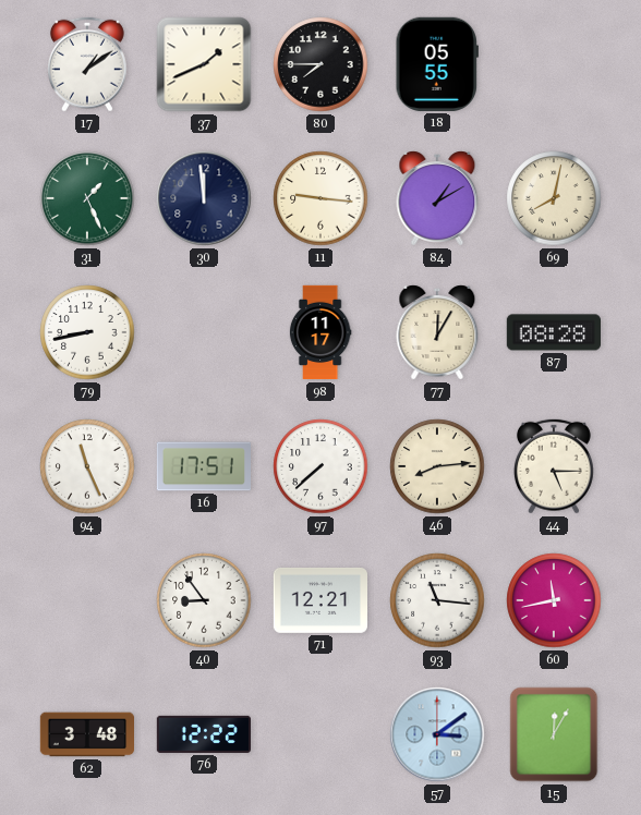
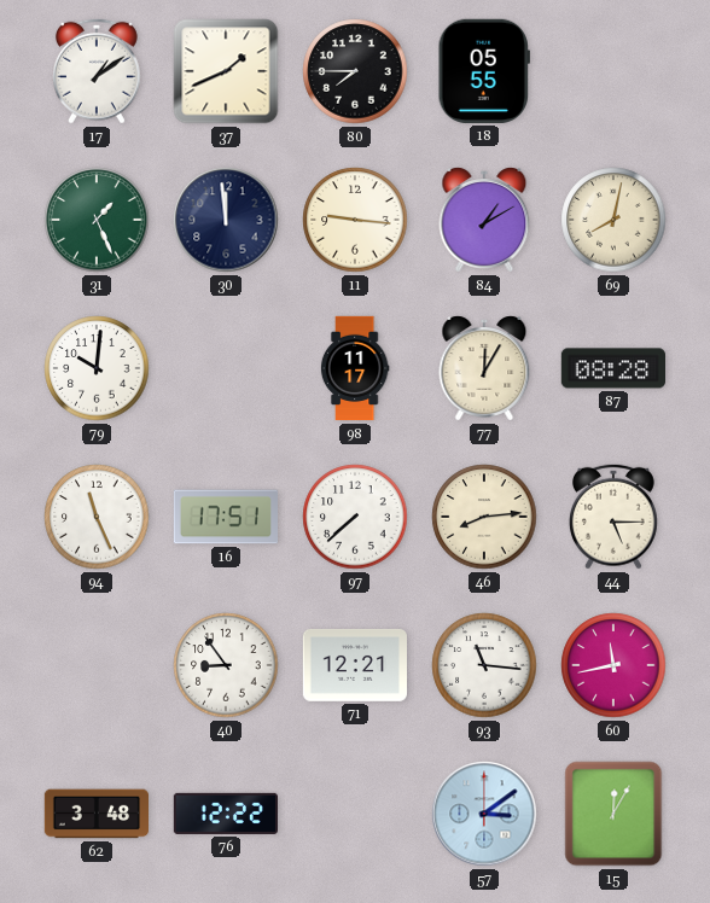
79: 8:43 -> 10:01
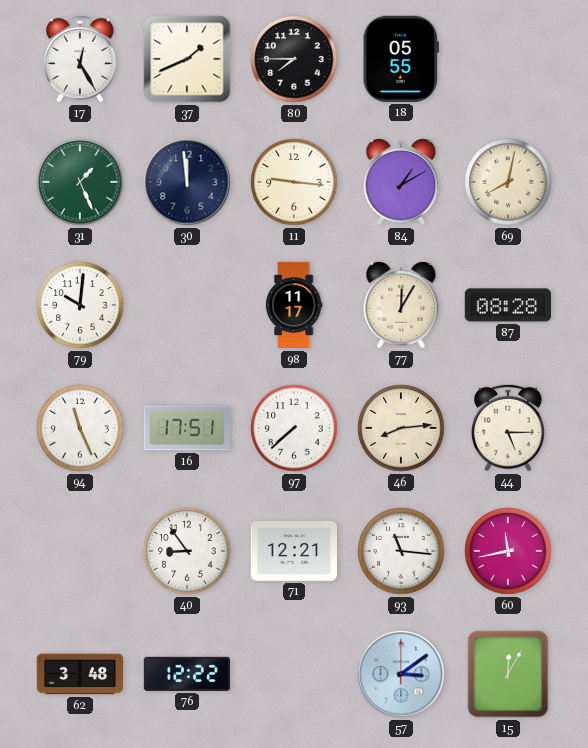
17: 1:09 -> 12:25
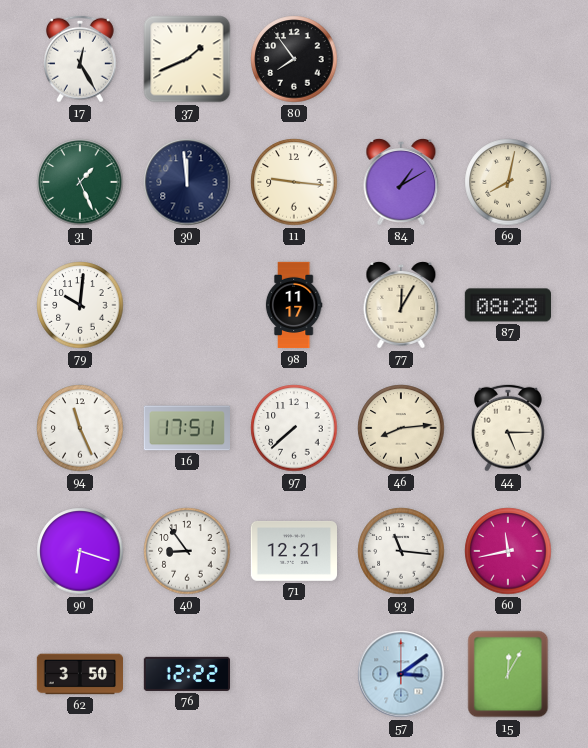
80: 7:45 -> 7:54
18: 05:55 -> none
90: none -> 6:18
62: 3:48 -> 3:50
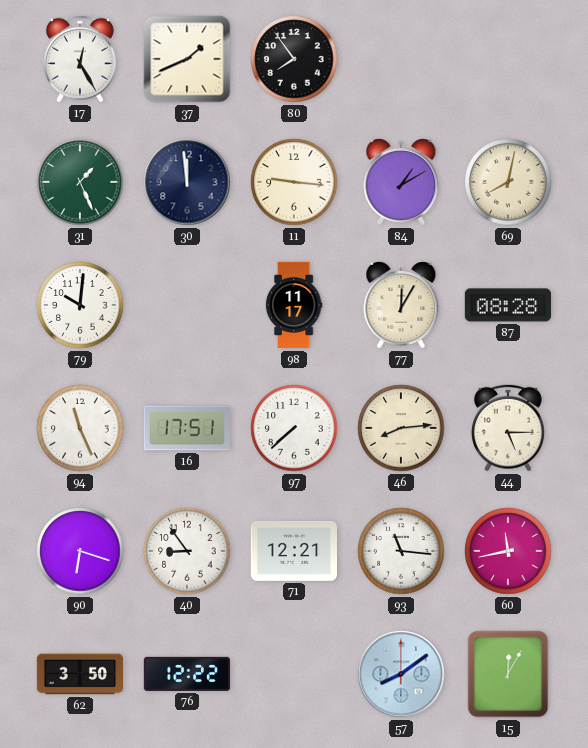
57: 3:09 -> 8:09
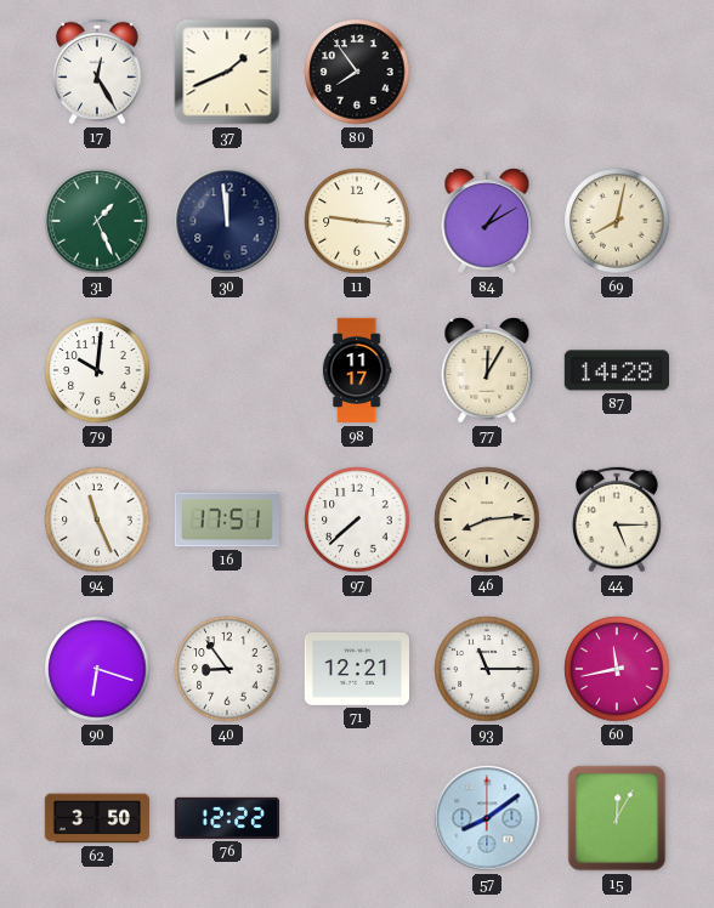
87: 08:28 -> 14:28
93: 11:16 -> 11:15
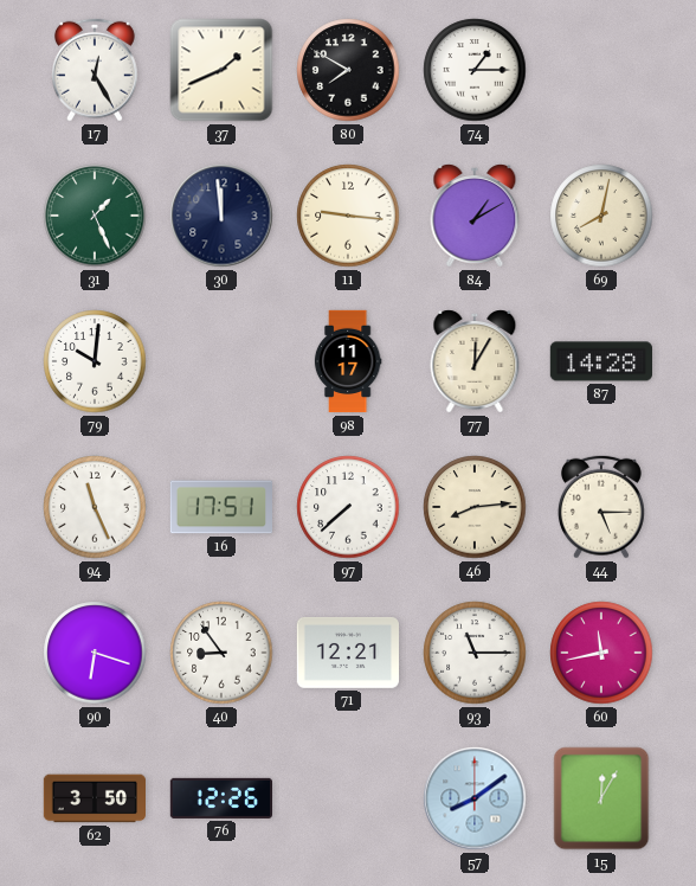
80: 7:54 -> 7:50
74: none -> 1:15
76: 12:22 -> 12:26
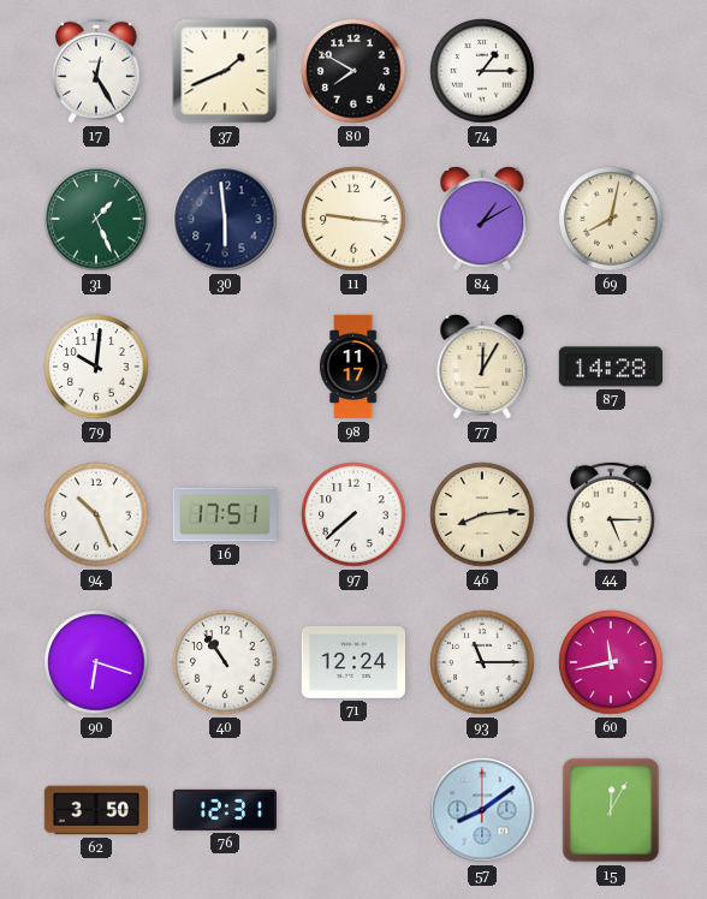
30: 11:59 -> 5:59
94: 11:26 -> 10:26
40: 8:54 -> 10:54
71: 12:21 -> 12:24
76: 12:26 -> 12:31
